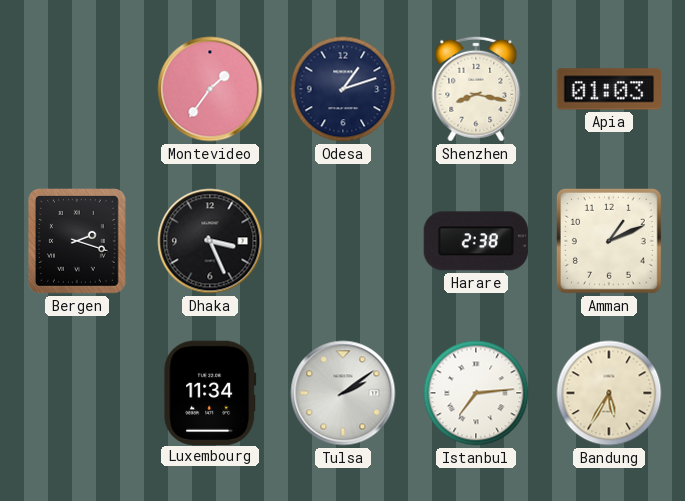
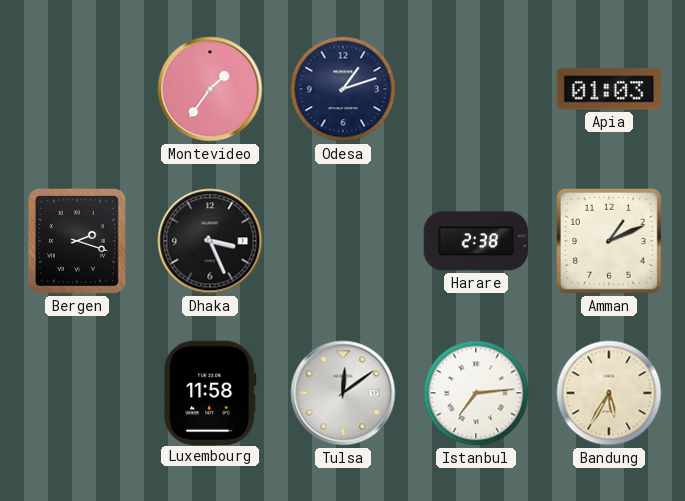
Shenzhen: 8:17 -> none
Luxembourg: 11:34 -> 11:58
Tulsa: 2:09 -> 12:09
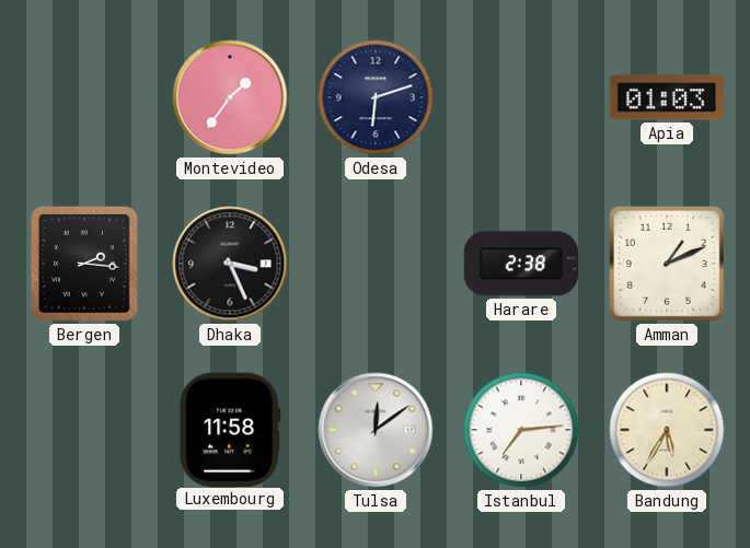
Odesa: 1:12 -> 6:12
Bergen: 2:18 -> 2:16
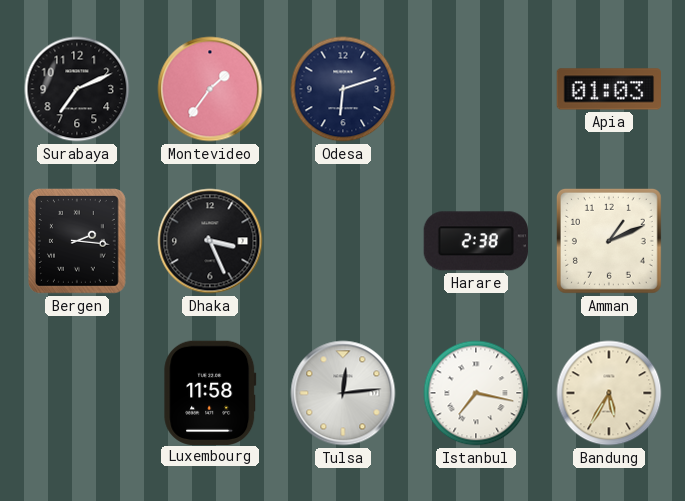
Surabaya: none -> 7:11
Tulsa: 12:09 -> 12:14
Istanbul: 7:14 -> 7:17
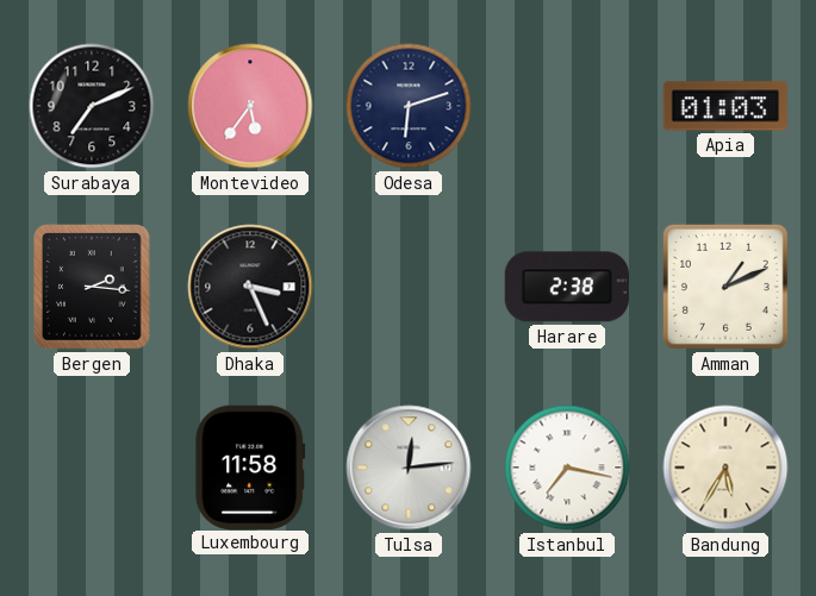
Montevideo: 1:36 -> 5:36
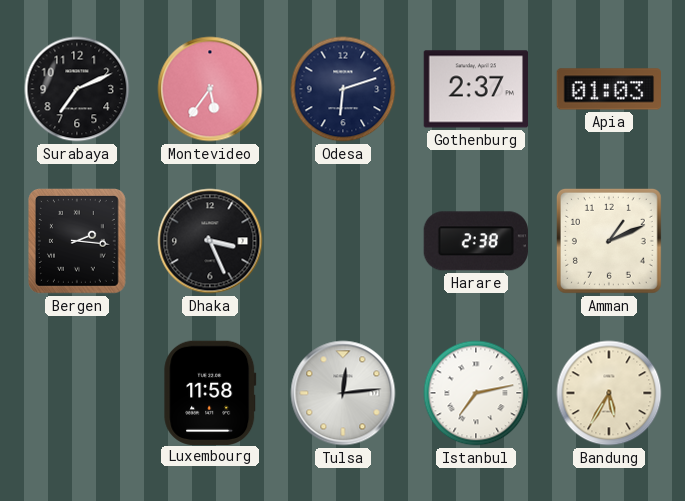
Gothenburg: none -> 2:37
Istanbul: 7:17 -> 7:13
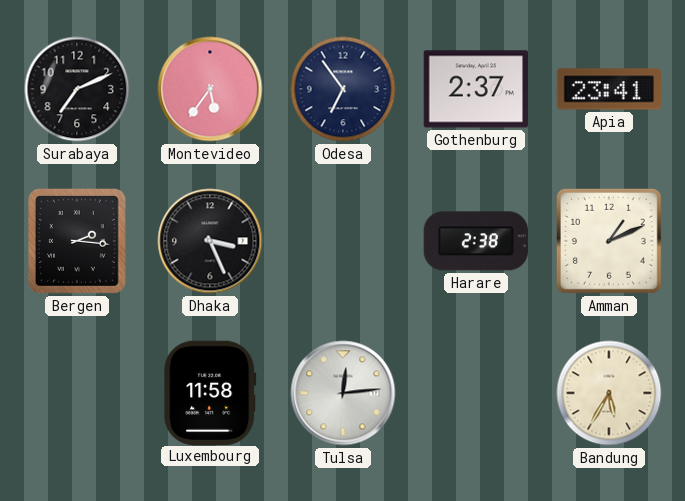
Odesa: 6:12 -> 6:54
Apia: 01:03 -> 23:41
Istanbul: 7:13 -> none
